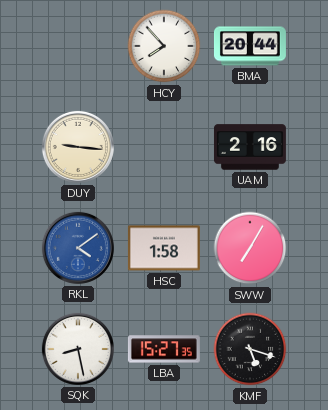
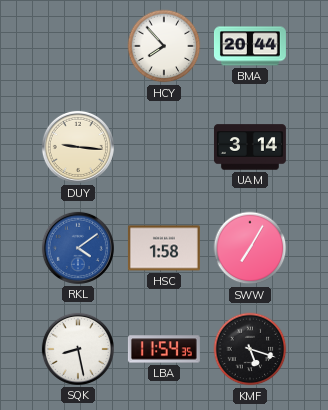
UAM: 2:16 -> 3:14
LBA: 15:27 -> 11:54
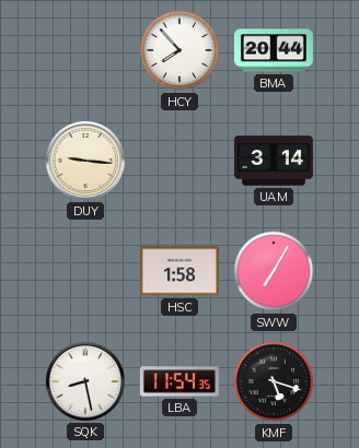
RKL: 4:09 -> none
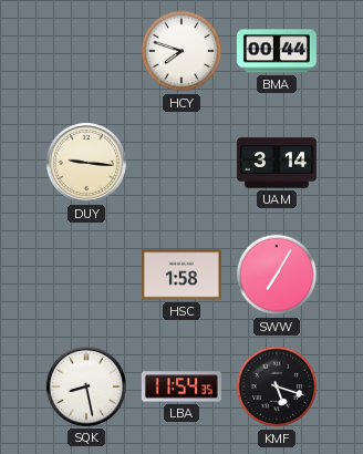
HCY: 7:53 -> 7:48
BMA: 20:44 -> 00:44
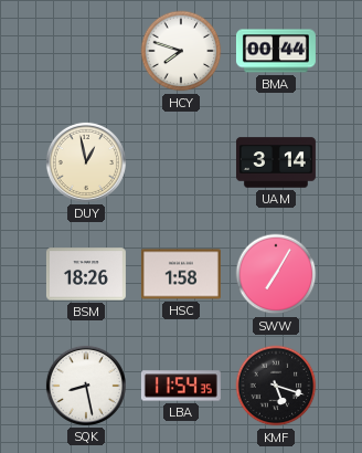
DUY: 9:16 -> 12:58
BSM: none -> 18:26
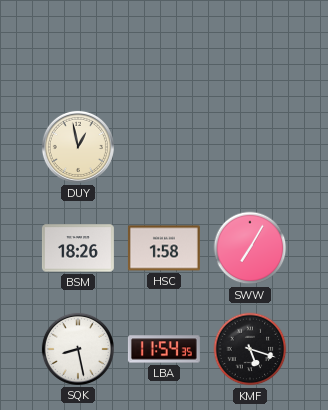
HCY: 7:48 -> none
BMA: 00:44 -> none
UAM: 3:14 -> none
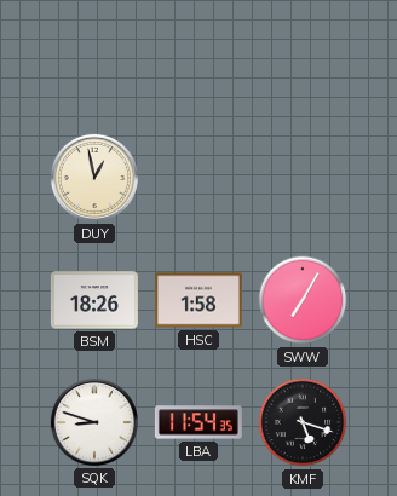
SQK: 8:28 -> 8:48
